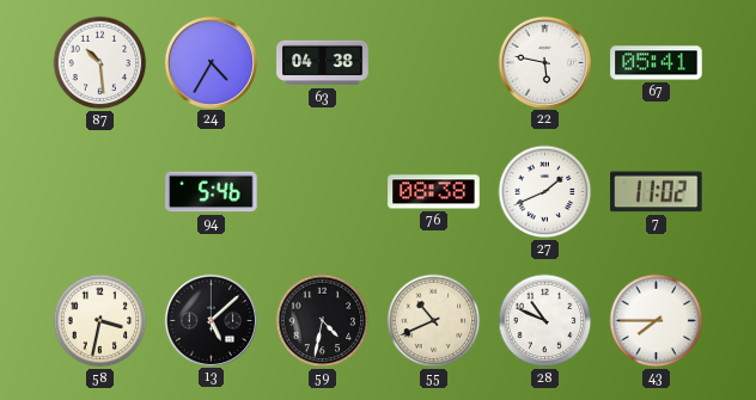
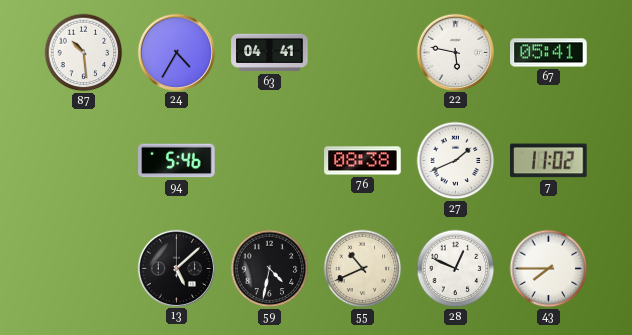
63: 04:38 -> 04:41
58: 3:32 -> none
28: 10:49 -> 12:49
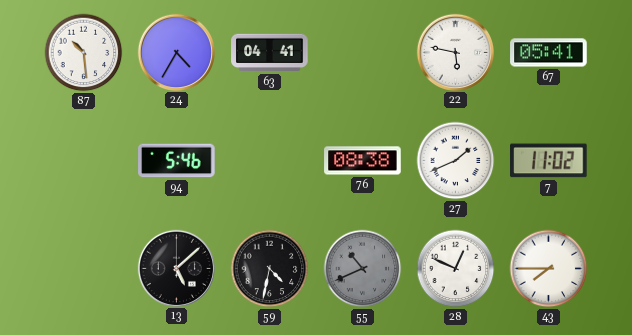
55 dial: cream -> grey
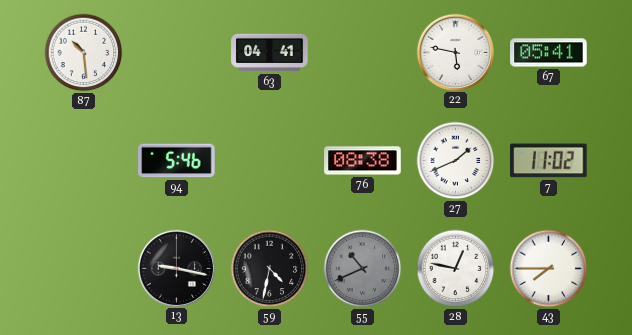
24: 4:35 -> none
13: 5:08 -> 9:17
28: 12:49 -> 12:47
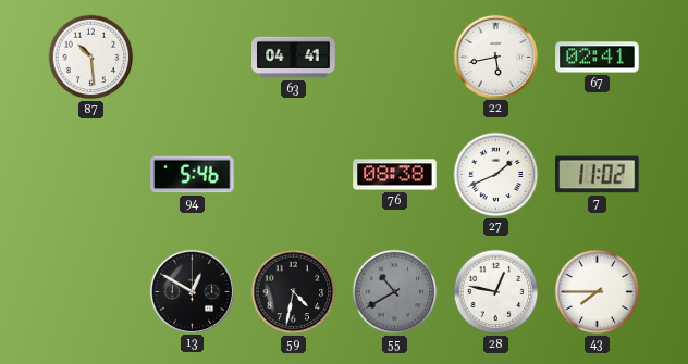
22: 5:47 -> 5:43
67: 05:41 -> 02:41
13: 9:17 -> 12:50
55: 10:41 -> 10:40
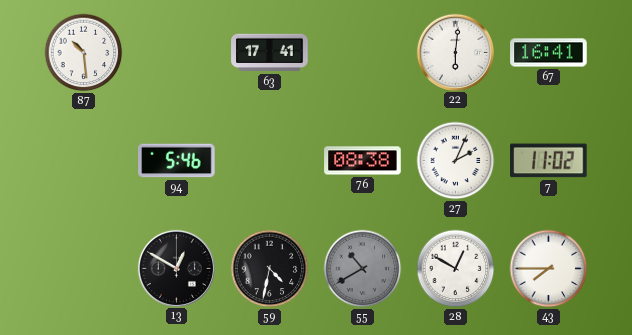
63: 04:41 -> 17:41
22: 5:43 -> 6:01
67: 02:41 -> 16:41
27: 1:41 -> 2:04
28: 12:47 -> 12:50
